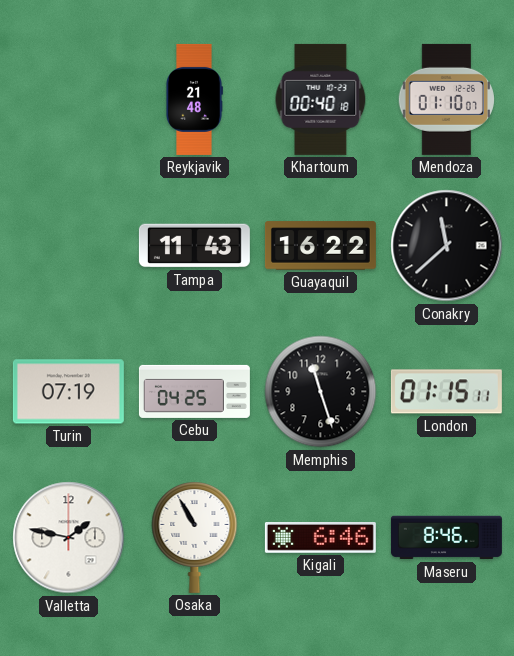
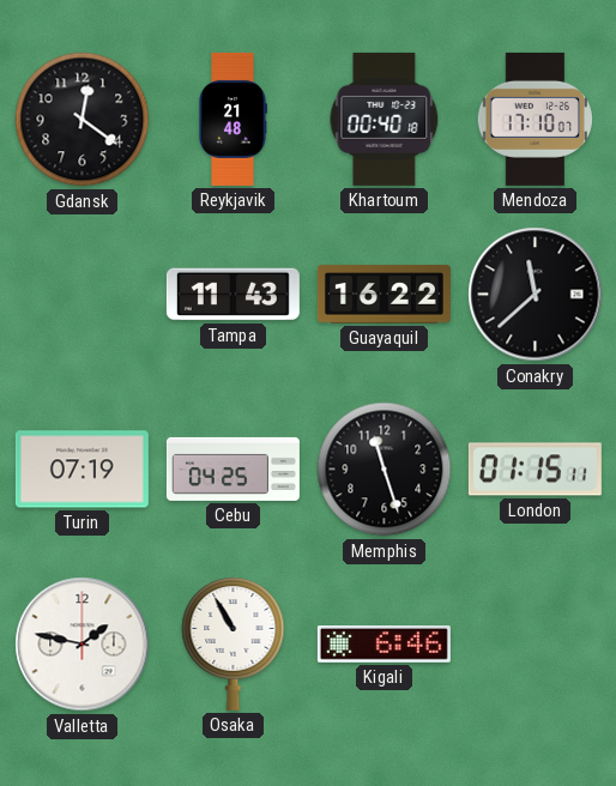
Gdansk: none -> 12:21
Mendoza: 01:10 -> 17:10
Maseru: 8:46 -> none
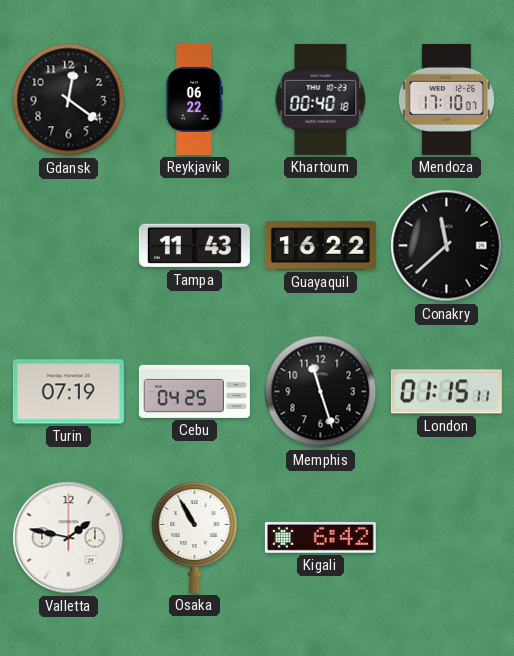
Reykjavik: 21:48 -> 06:22
Kigali: 6:46 -> 6:42
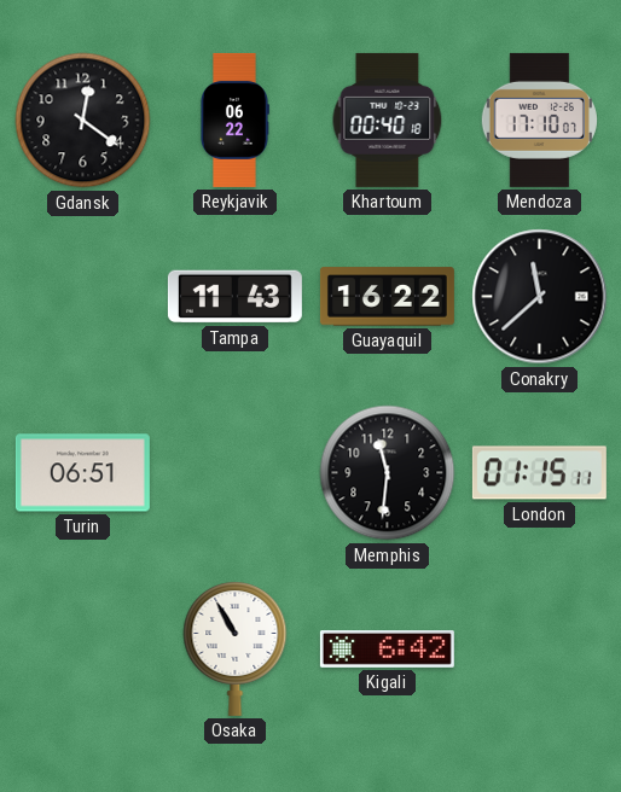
Turin: 07:19 -> 06:51
Cebu: 04:25 -> none
Memphis: 11:27 -> 11:31
Valletta: 1:47 -> none
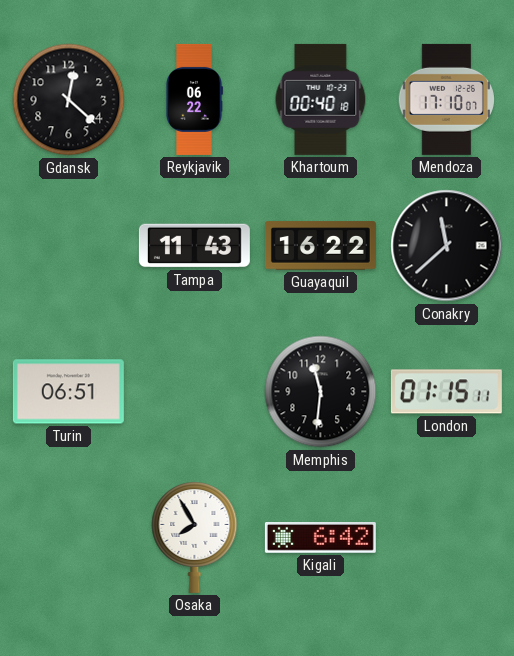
Gdansk: 12:21 -> 12:22
Osaka: 10:55 -> 7:55
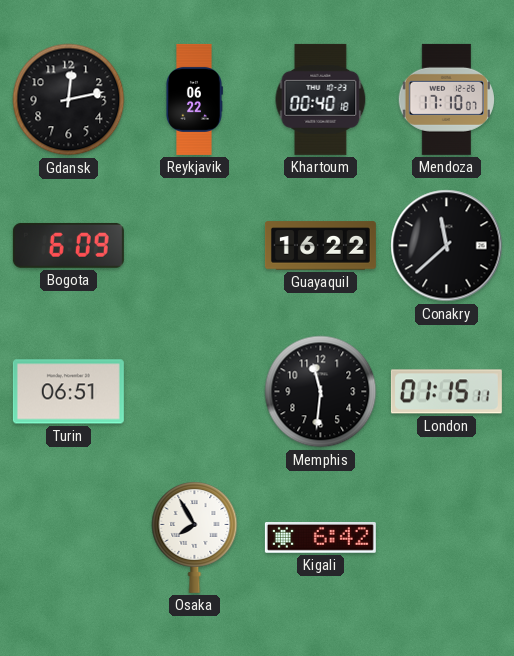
Gdansk: 12:22 -> 12:13
Bogota: none -> 6:09
Tampa: 11:43 -> none
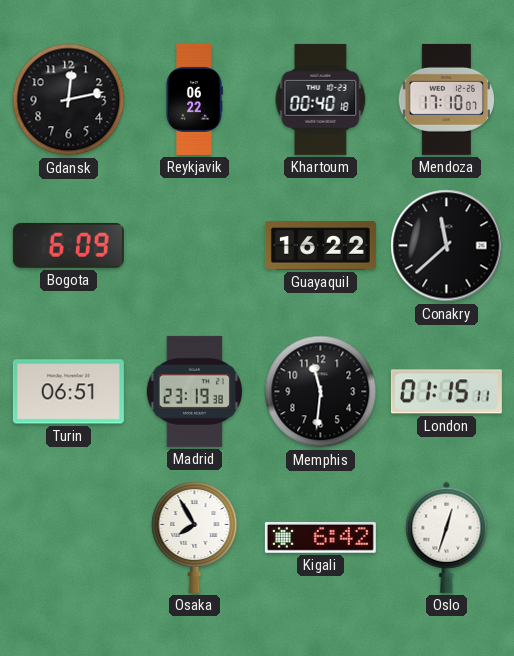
Madrid: none -> 23:19
Oslo: none -> 12:33
